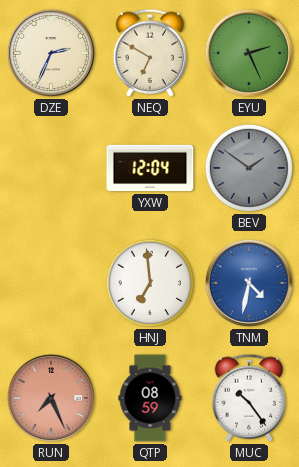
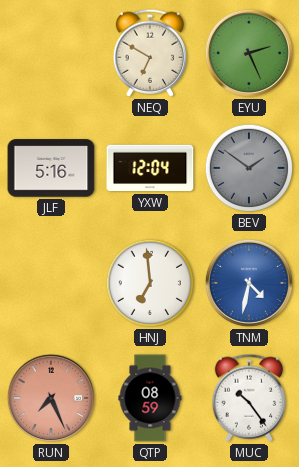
DZE: 2:34 -> none
JLF: none -> 5:16
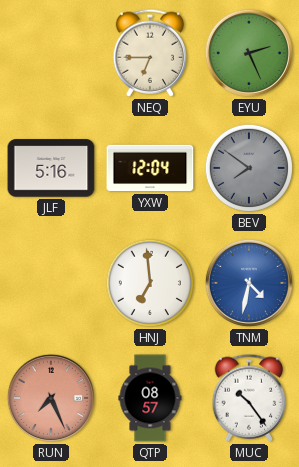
NEQ: 6:50 -> 6:45
BEV: 1:51 -> 7:51
QTP: 08:59 -> 08:57
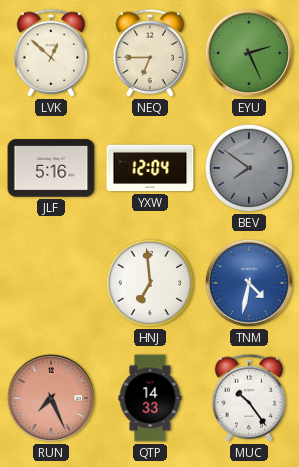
LVK: none -> 12:52
QTP: 08:57 -> 14:33
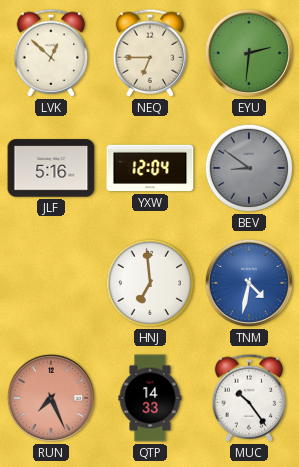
EYU: 2:26 -> 2:31
BEV: 7:51 -> 8:51
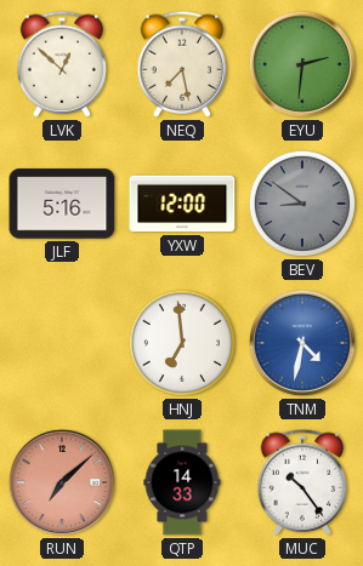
NEQ: 6:45 -> 7:28
YXW: 12:04 -> 12:00
RUN: 7:26 -> 7:08
